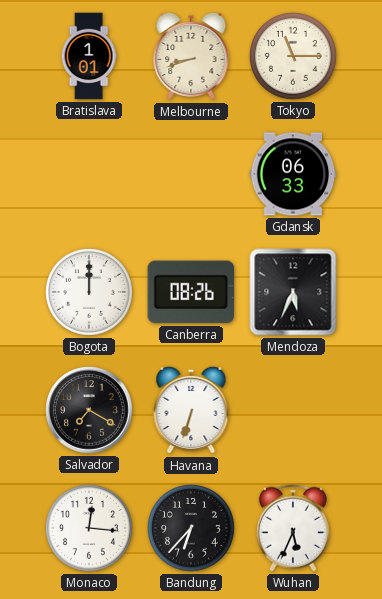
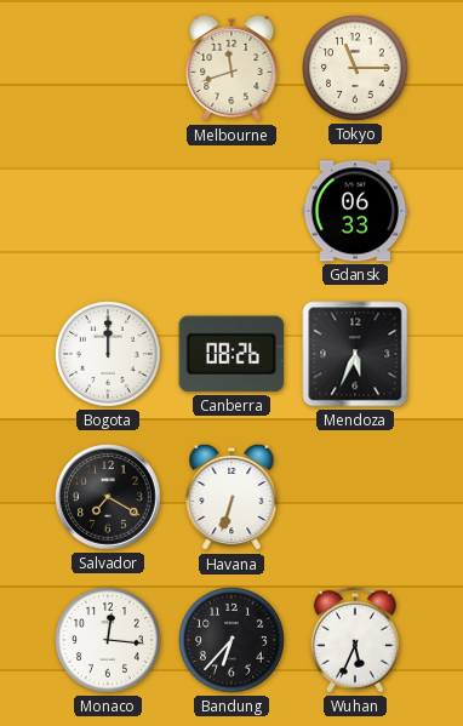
Bratislava: 1:01 -> none
Melbourne: 8:42 -> 11:42
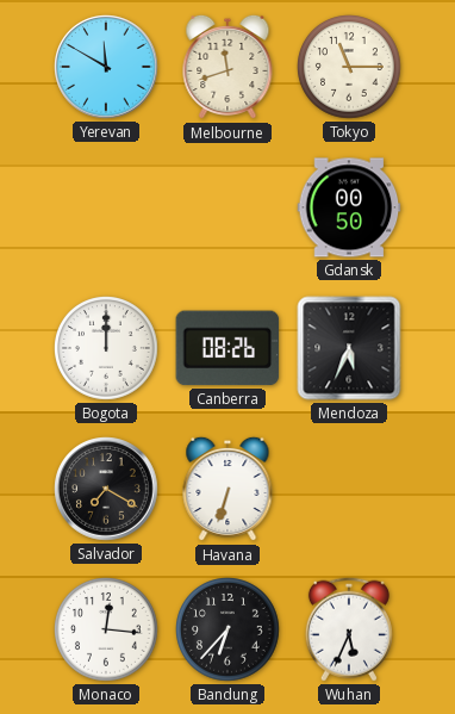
Yerevan: none -> 11:50
Gdansk: 06:33 -> 00:50
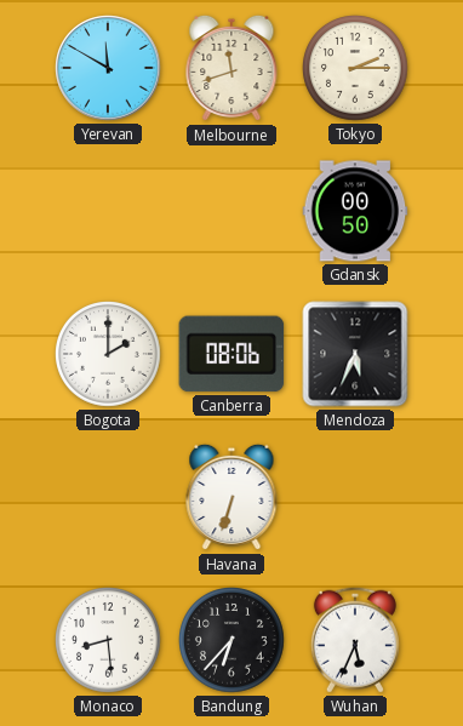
Tokyo: 11:15 -> 2:15
Bogota: 12:00 -> 2:00
Canberra: 08:26 -> 08:06
Salvador: 7:20 -> none
Monaco: 12:16 -> 8:29
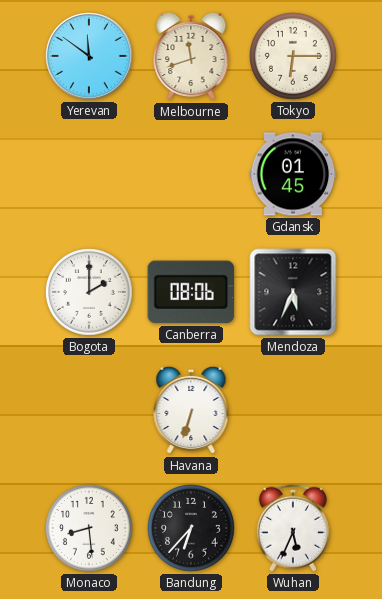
Yerevan: 11:50 -> 11:51
Tokyo: 2:15 -> 6:15
Gdansk: 00:50 -> 01:45
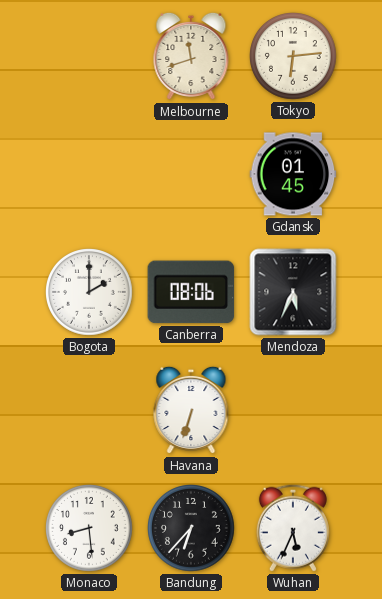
Yerevan: 11:51 -> none
Tokyo: 6:15 -> 6:14
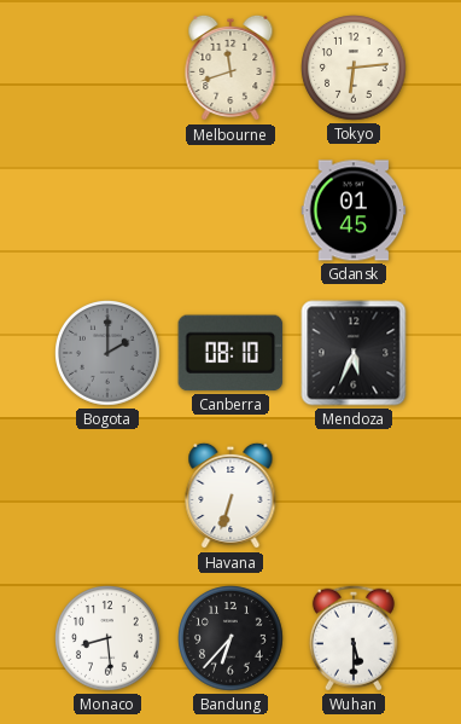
Bogota dial: white -> grey
Canberra: 08:06 -> 08:10
Wuhan: 5:34 -> 5:30
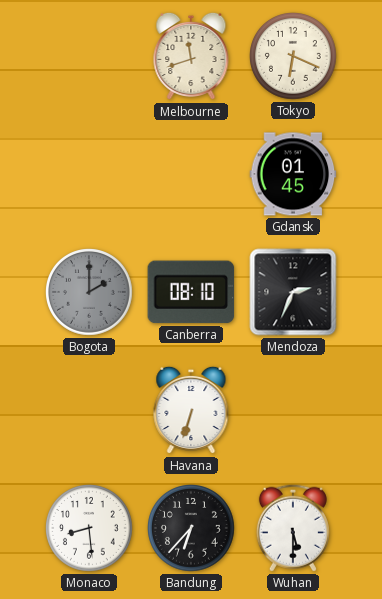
Tokyo: 6:14 -> 6:19
Mendoza: 5:34 -> 2:34
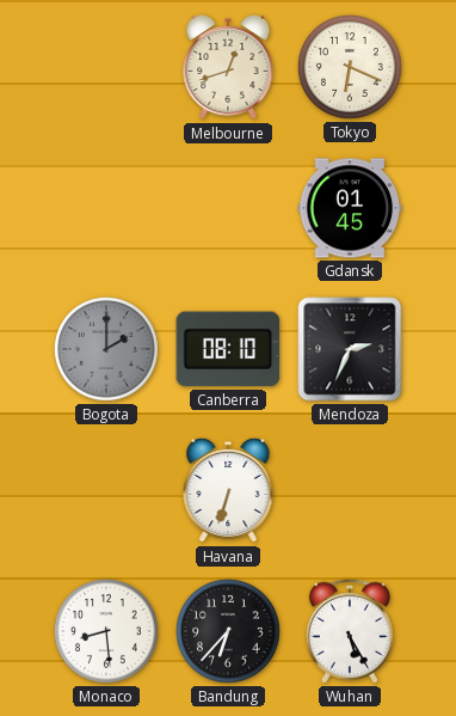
Melbourne: 11:42 -> 12:42
Wuhan: 5:30 -> 5:25
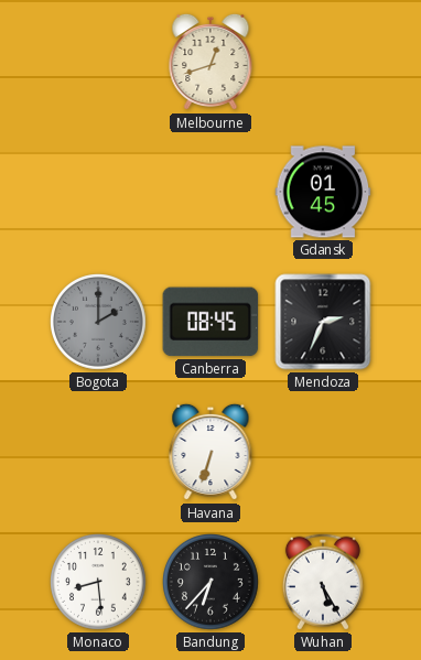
Tokyo: 6:19 -> none
Canberra: 08:10 -> 08:45
